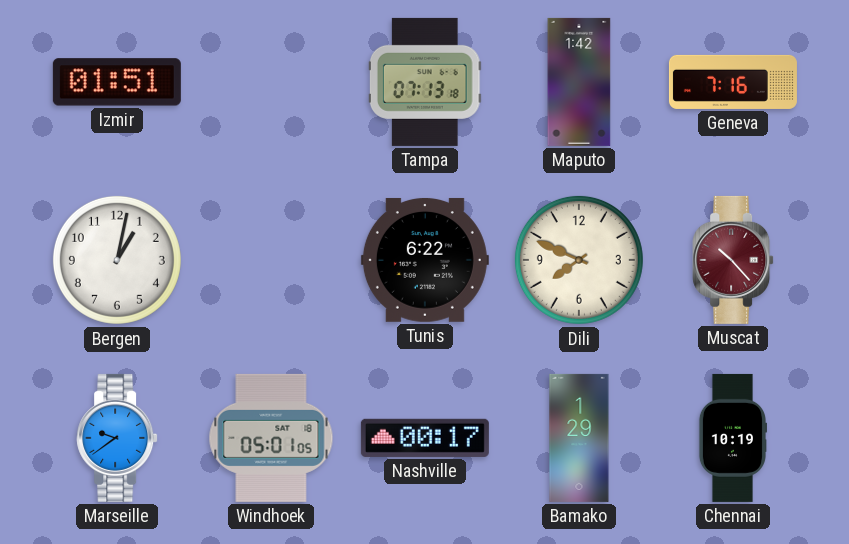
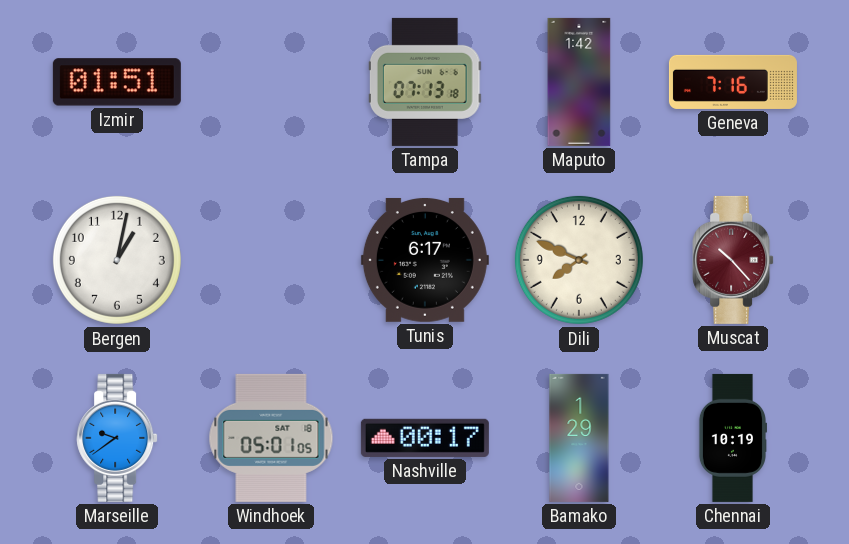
Tunis: 6:22 -> 6:17
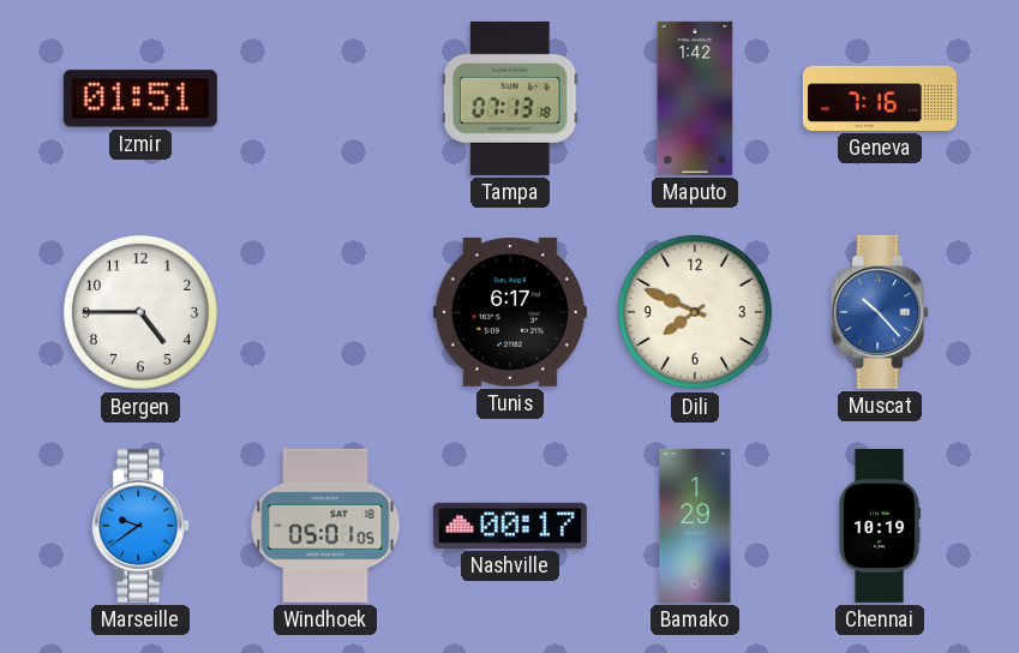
Bergen: 1:02 -> 4:45
Muscat dial: burgundy -> blue
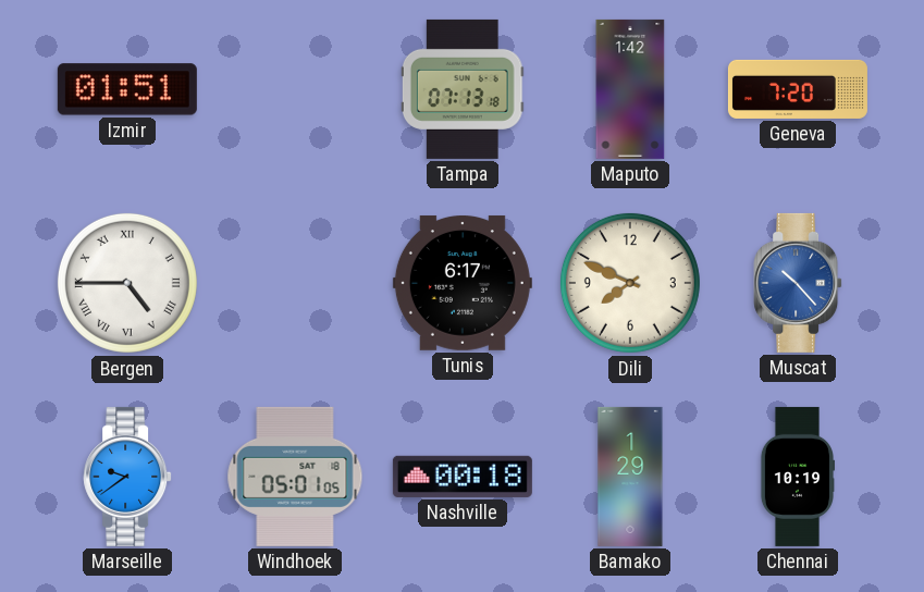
Geneva: 7:16 -> 7:20
Bergen numerals: Arabic -> Roman
Nashville: 00:17 -> 00:18
